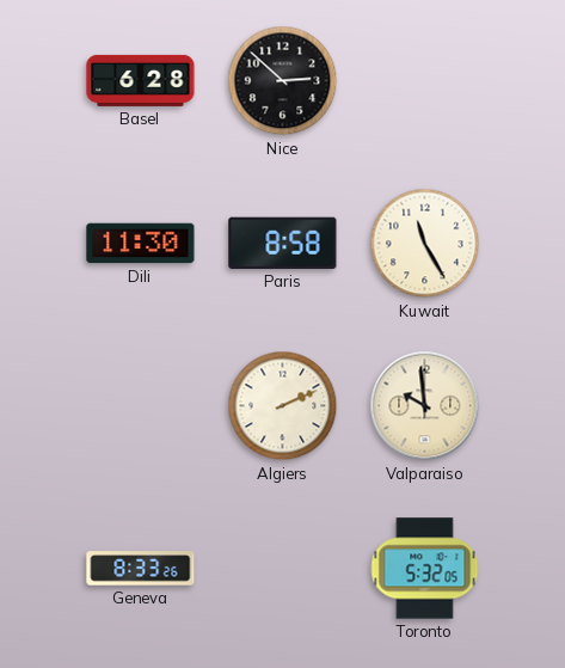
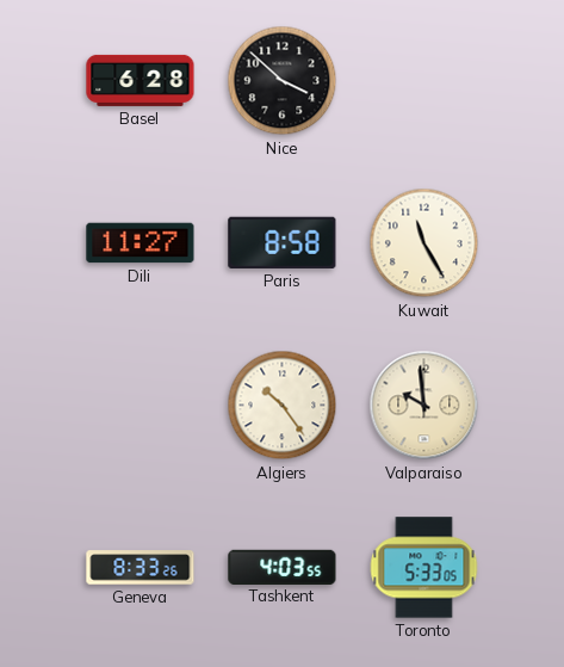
Nice: 2:52 -> 3:52
Dili: 11:30 -> 11:27
Algiers: 2:11 -> 10:24
Tashkent: none -> 4:03
Toronto: 5:32 -> 5:33
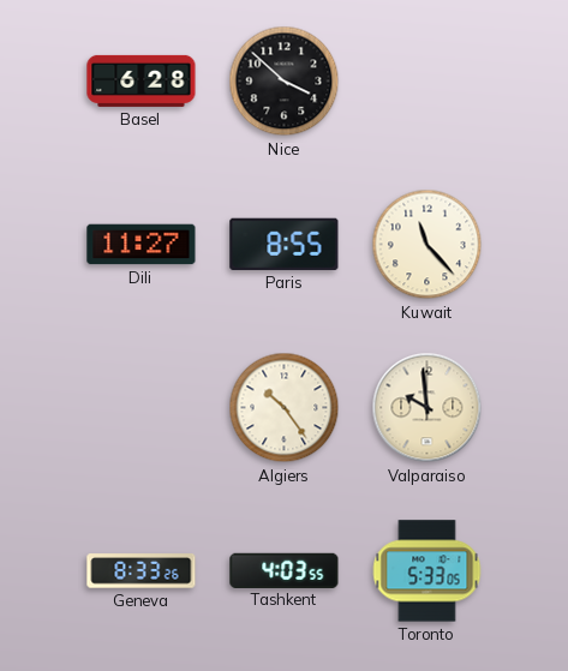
Paris: 8:58 -> 8:55
Kuwait: 11:25 -> 11:23
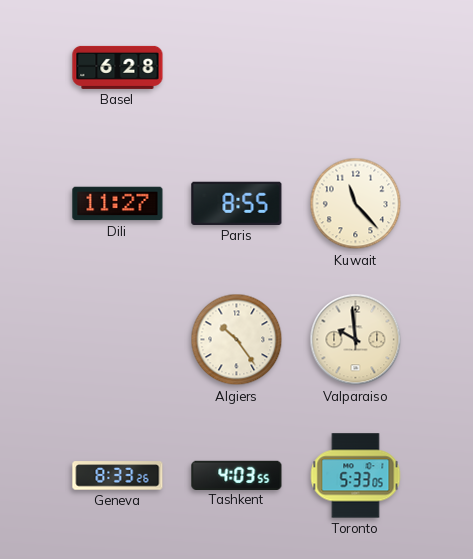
Nice: 3:52 -> none
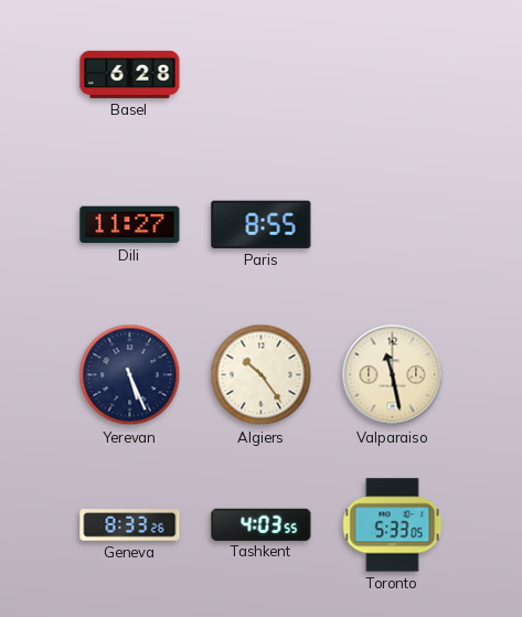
Kuwait: 11:23 -> none
Yerevan: none -> 5:26
Valparaiso: 9:59 -> 11:28
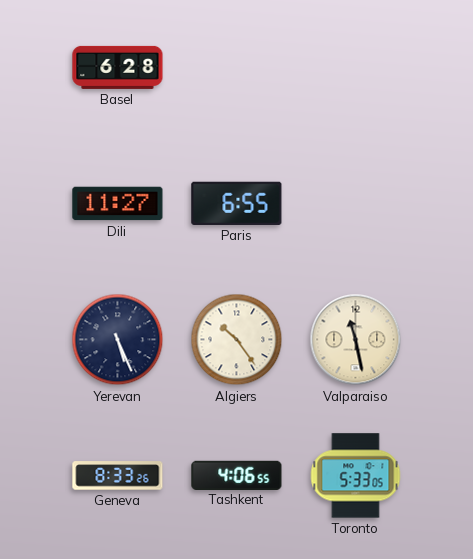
Paris: 8:55 -> 6:55
Tashkent: 4:03 -> 4:06
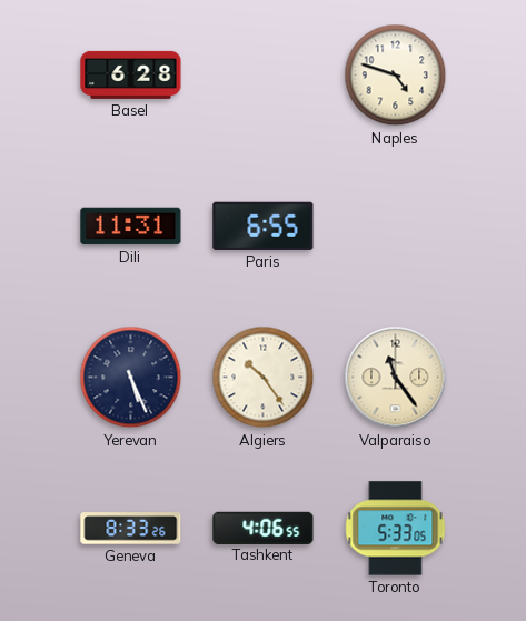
Naples: none -> 4:48
Dili: 11:27 -> 11:31
Valparaiso: 11:28 -> 11:24
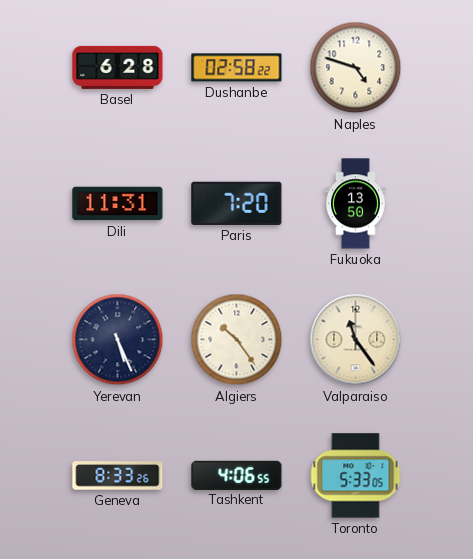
Dushanbe: none -> 02:58
Paris: 6:55 -> 7:20
Fukuoka: none -> 13:50
